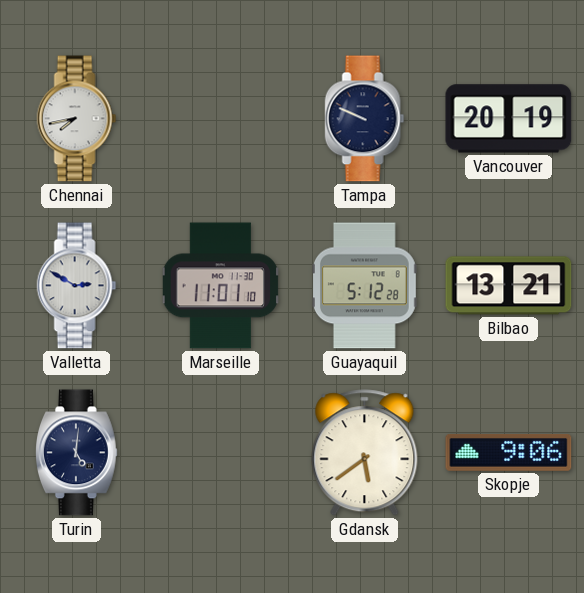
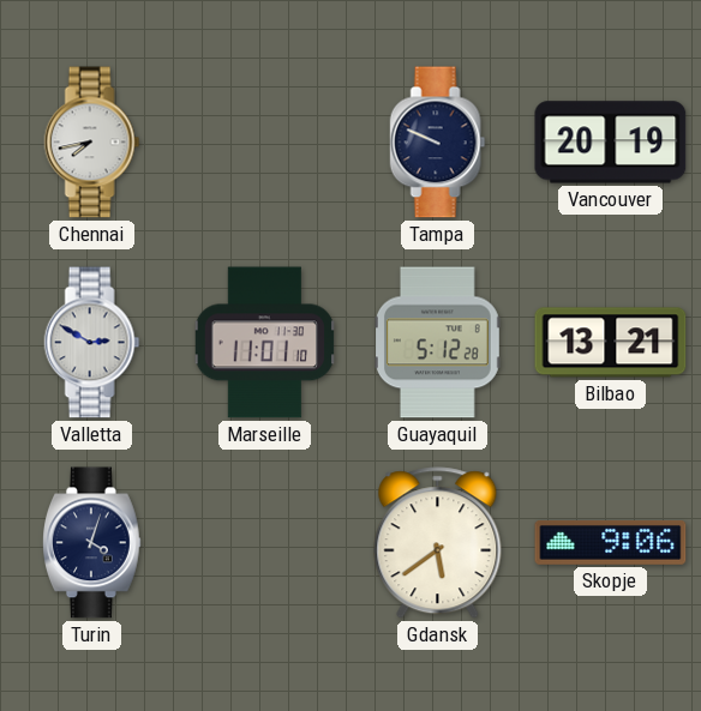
Turin: 5:01 -> 4:03
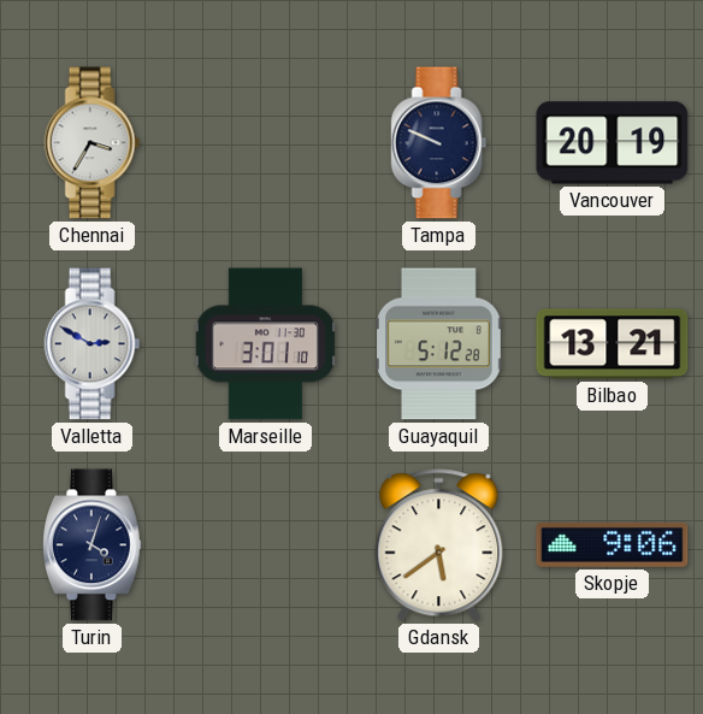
Chennai: 7:43 -> 3:35
Marseille: 11:01 -> 3:01
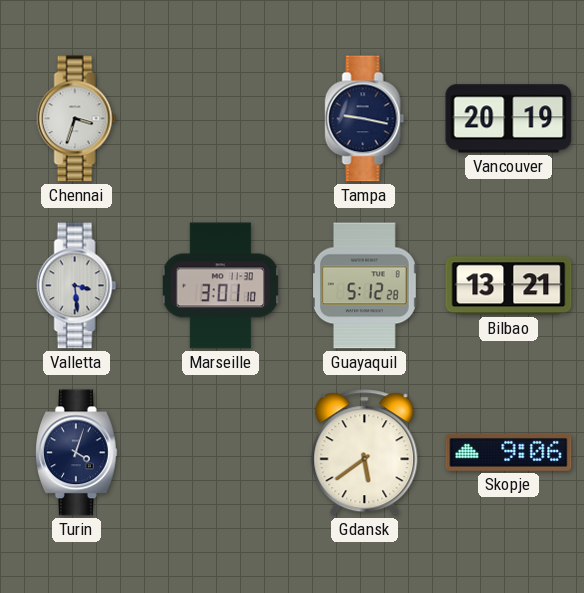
Chennai: 3:35 -> 3:33
Tampa: 9:49 -> 9:17
Valletta: 2:50 -> 3:29
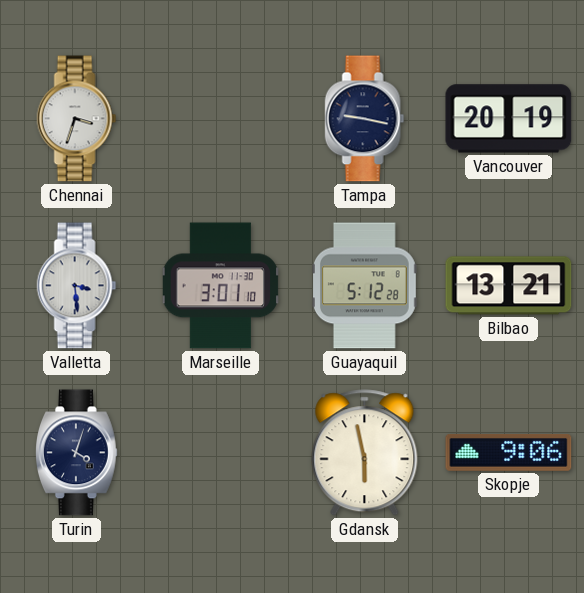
Gdansk: 5:39 -> 5:58
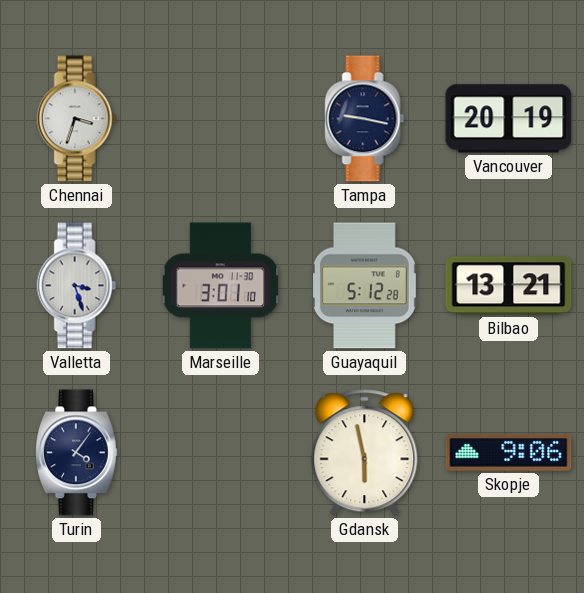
Valletta: 3:29 -> 3:27
Turin: 4:03 -> 4:06
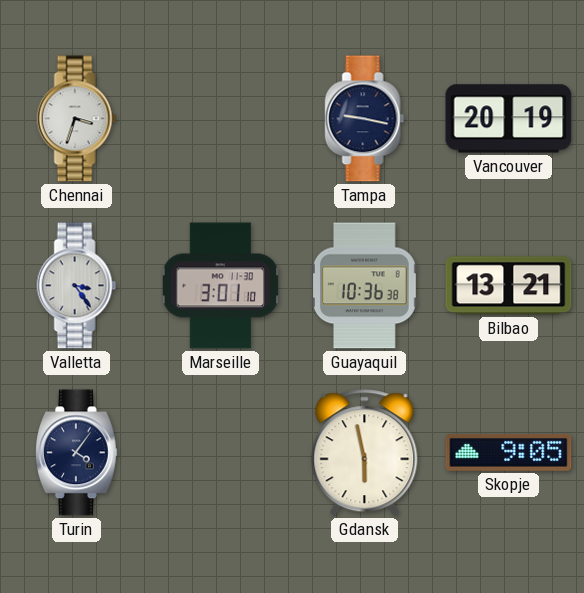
Valletta: 3:27 -> 3:24
Guayaquil: 5:12 -> 10:36
Skopje: 9:06 -> 9:05
